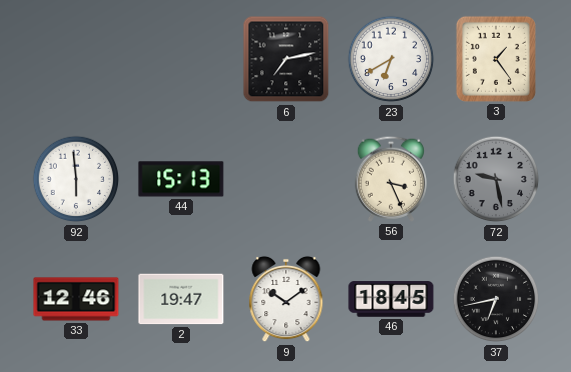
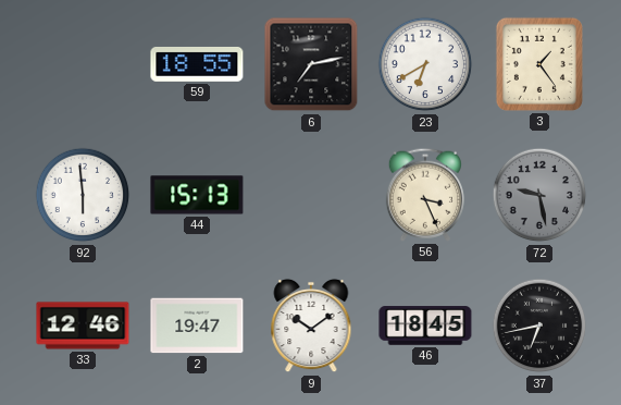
59: none -> 18:55
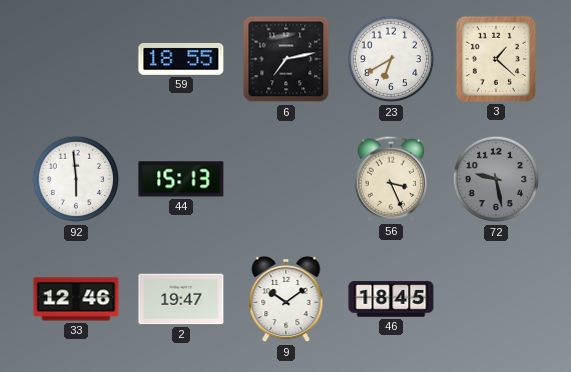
3: 1:24 -> 1:22
37: 6:43 -> none
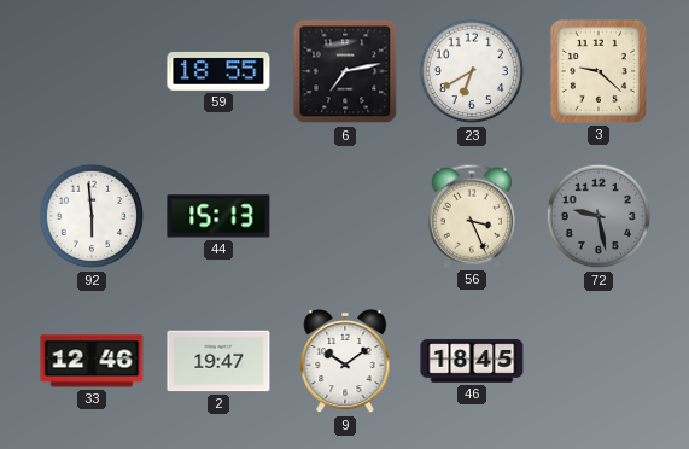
3: 1:22 -> 9:22
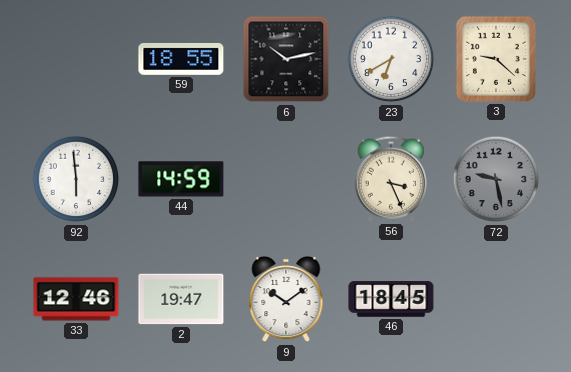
6: 7:13 -> 10:13
44: 15:13 -> 14:59
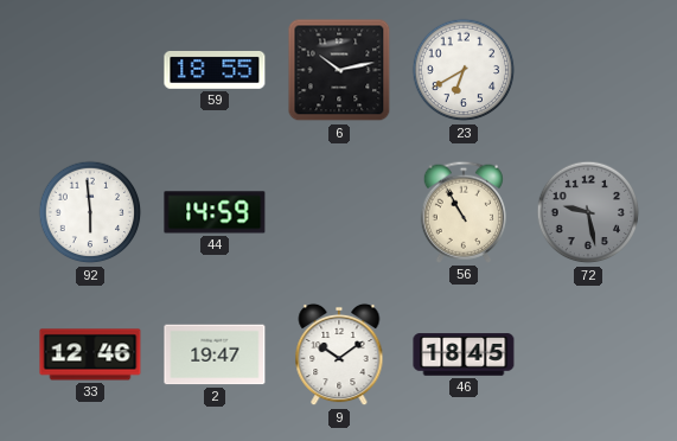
3: 9:22 -> none
56: 3:26 -> 10:55
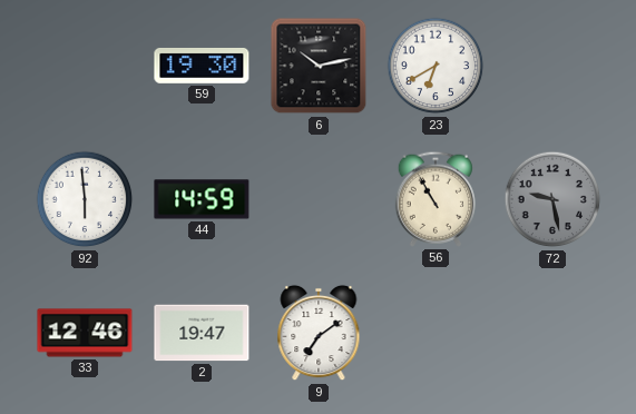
59: 18:55 -> 19:30
9: 10:09 -> 7:09
46: 18:45 -> none
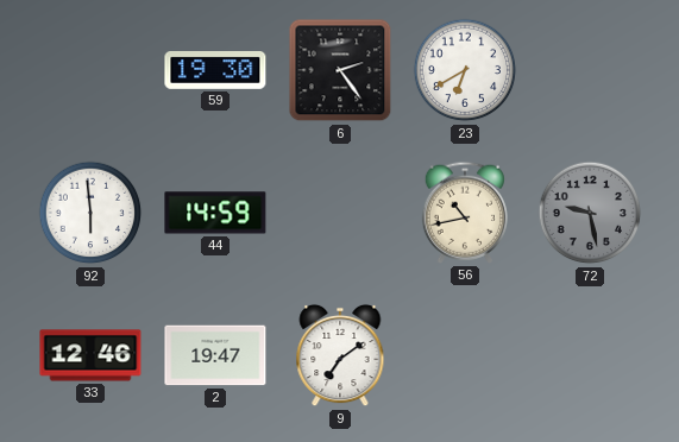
6: 10:13 -> 2:24
56: 10:55 -> 10:43
